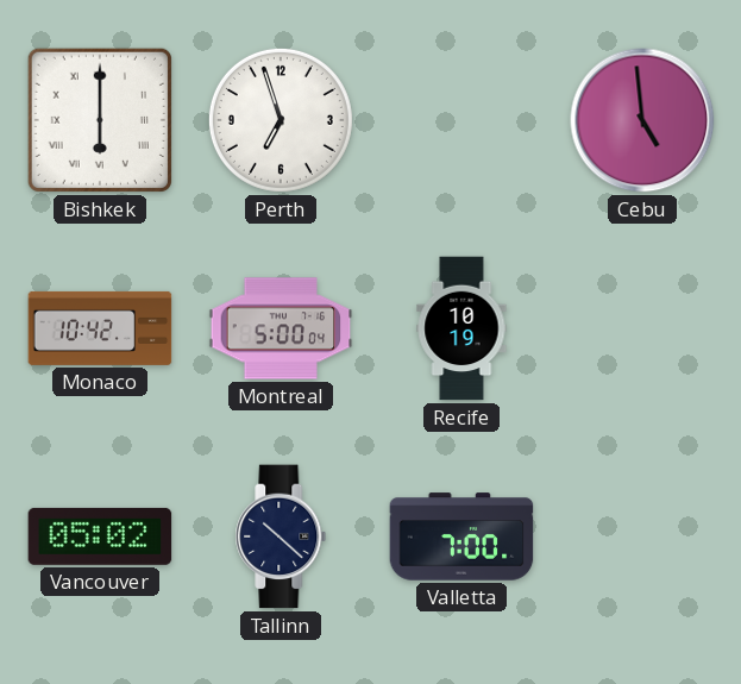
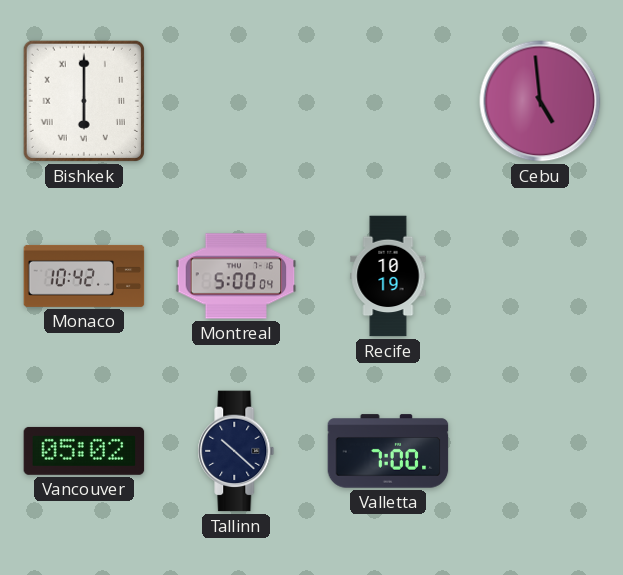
Perth: 6:57 -> none
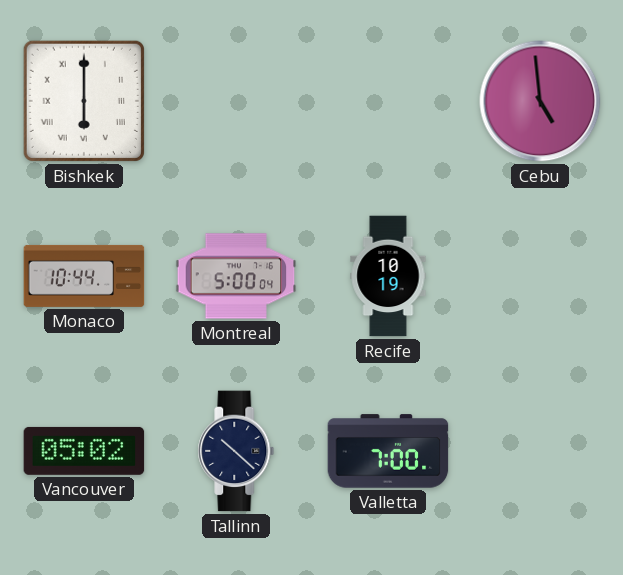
Monaco: 10:42 -> 10:44
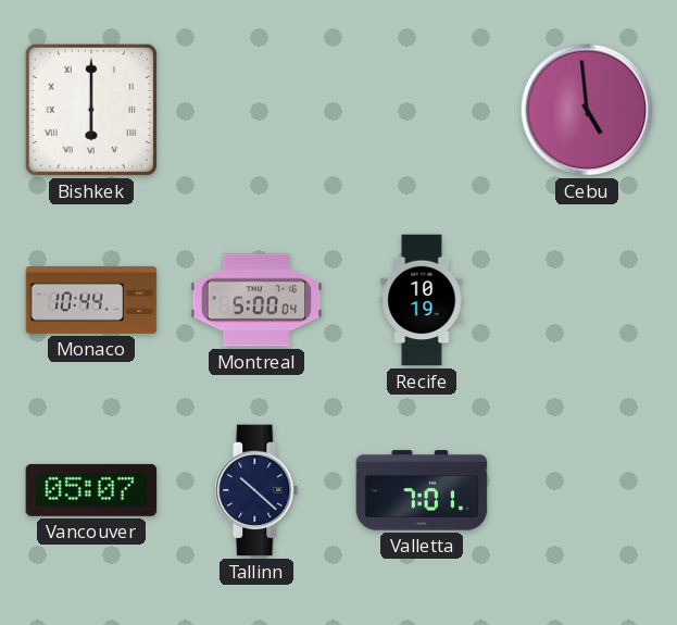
Vancouver: 05:02 -> 05:07
Valletta: 7:00 -> 7:01
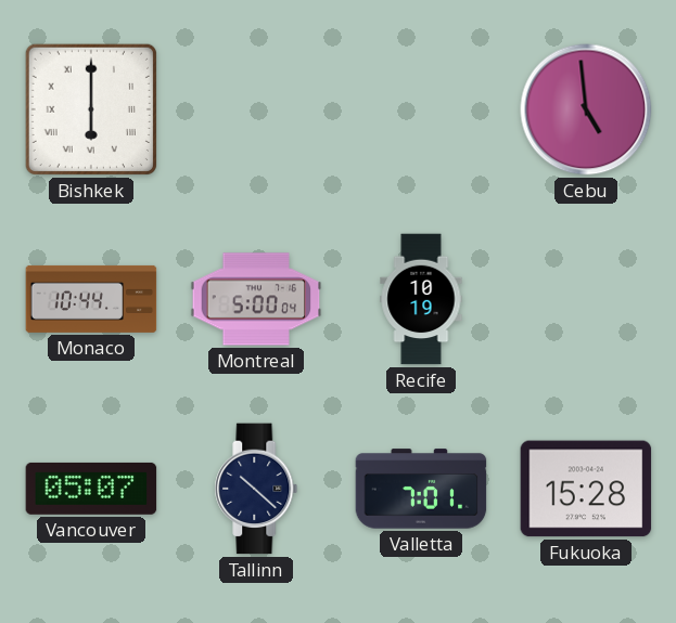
Fukuoka: none -> 15:28
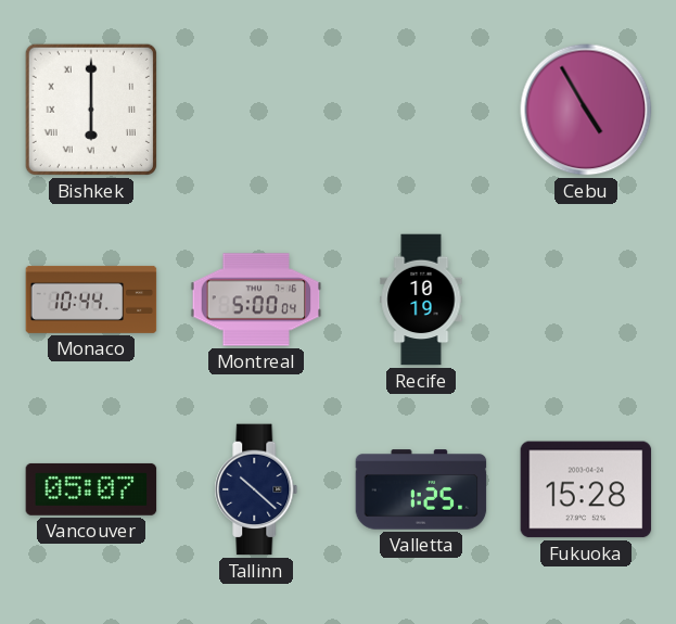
Cebu: 4:59 -> 4:55
Valletta: 7:01 -> 1:25
